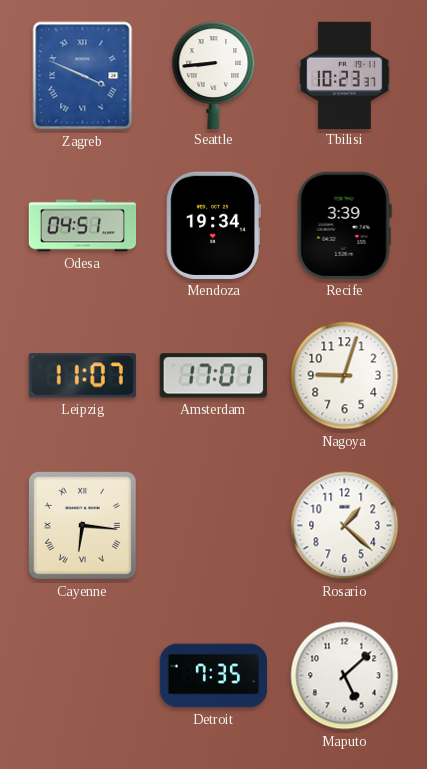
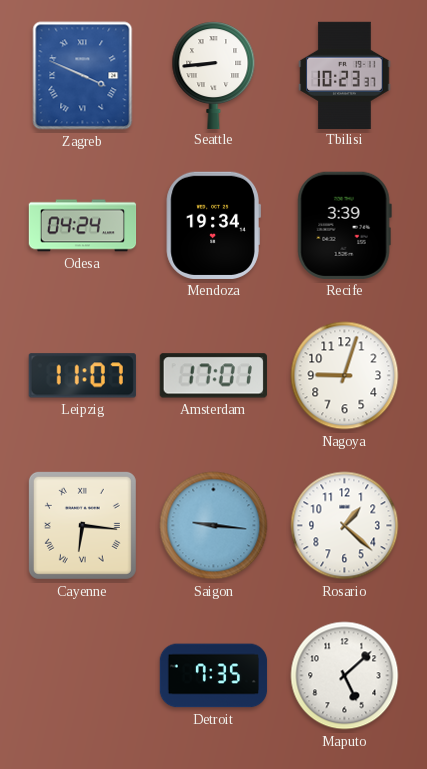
Odesa: 04:51 -> 04:24
Saigon: none -> 9:16
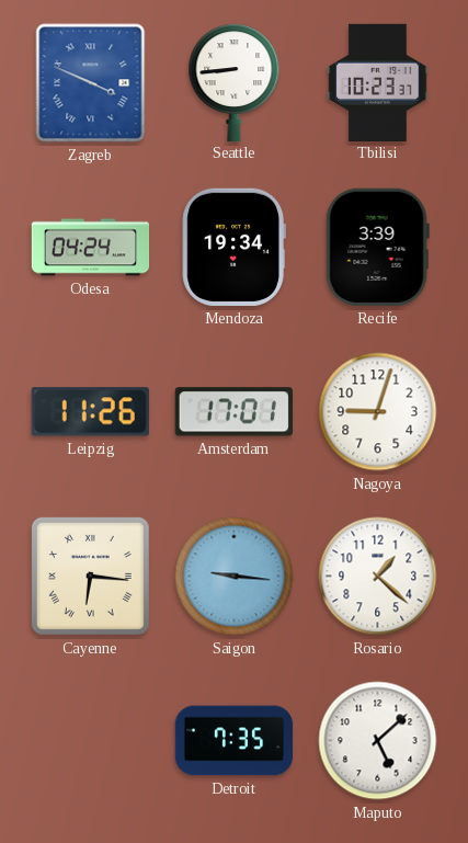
Leipzig: 11:07 -> 11:26
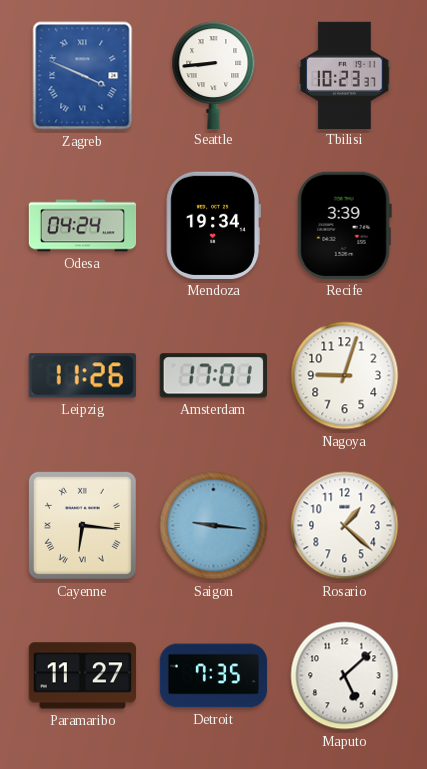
Paramaribo: none -> 11:27
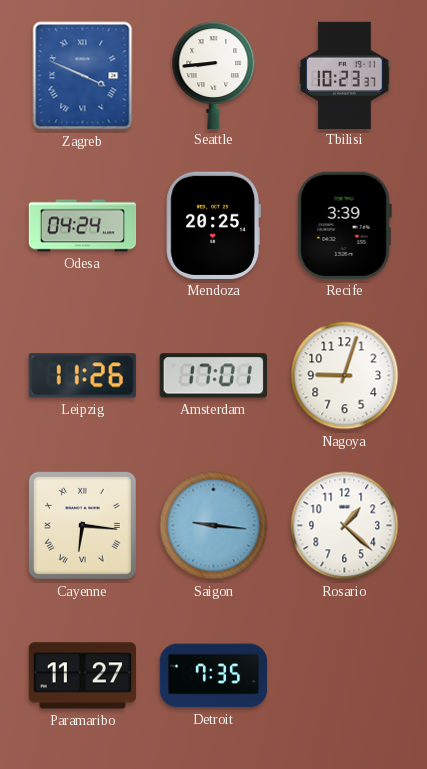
Mendoza: 19:34 -> 20:25
Maputo: 5:08 -> none
